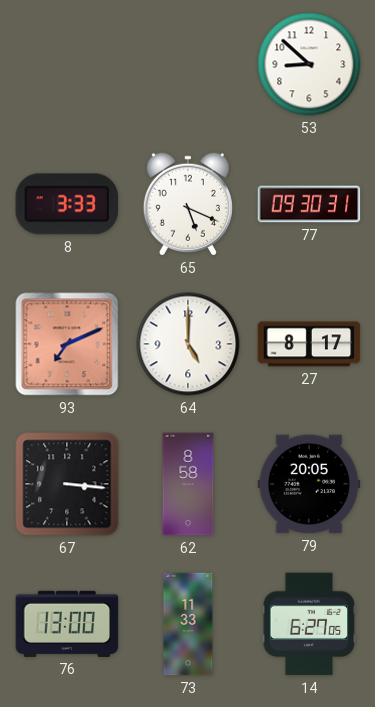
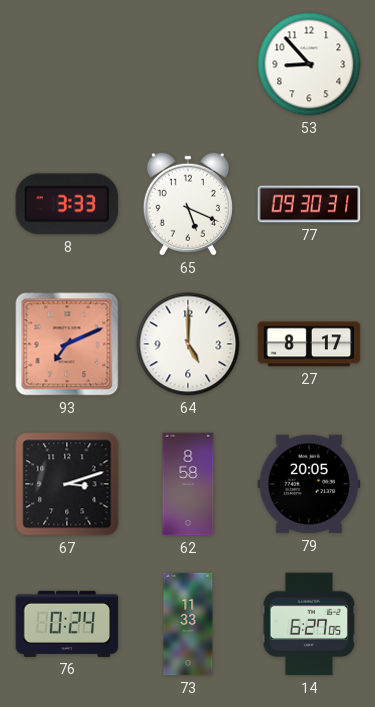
53: 8:52 -> 8:53
67: 3:16 -> 3:12
76: 13:00 -> 0:24
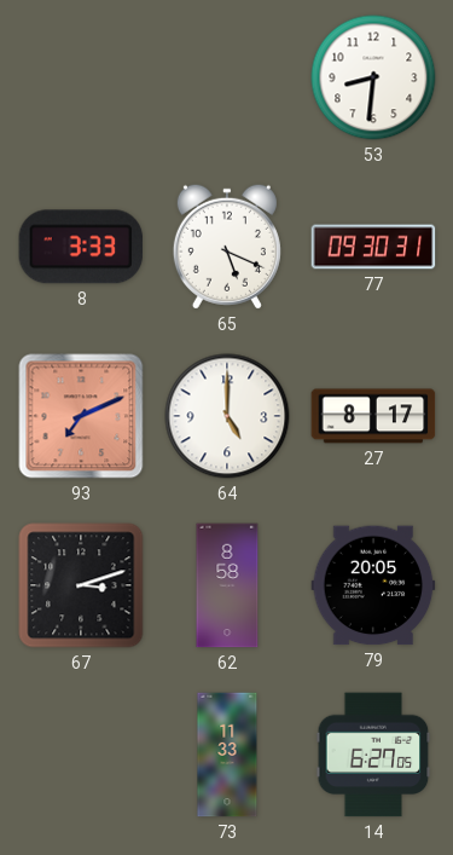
53: 8:53 -> 8:31
76: 0:24 -> none
